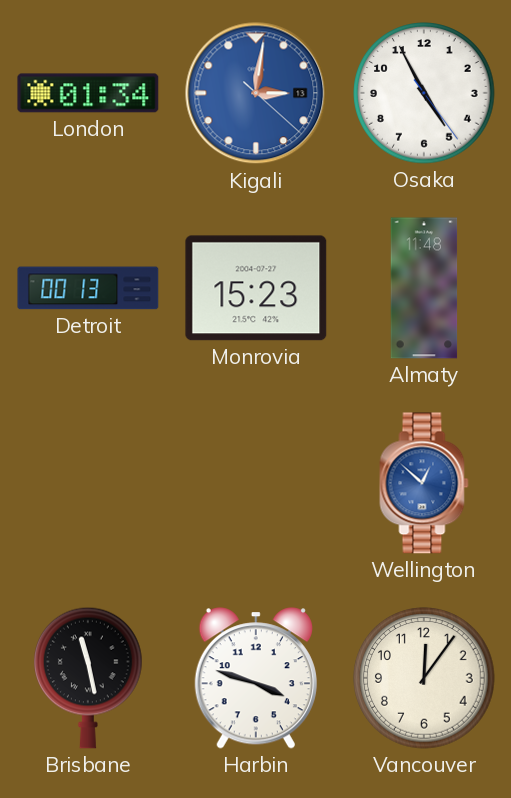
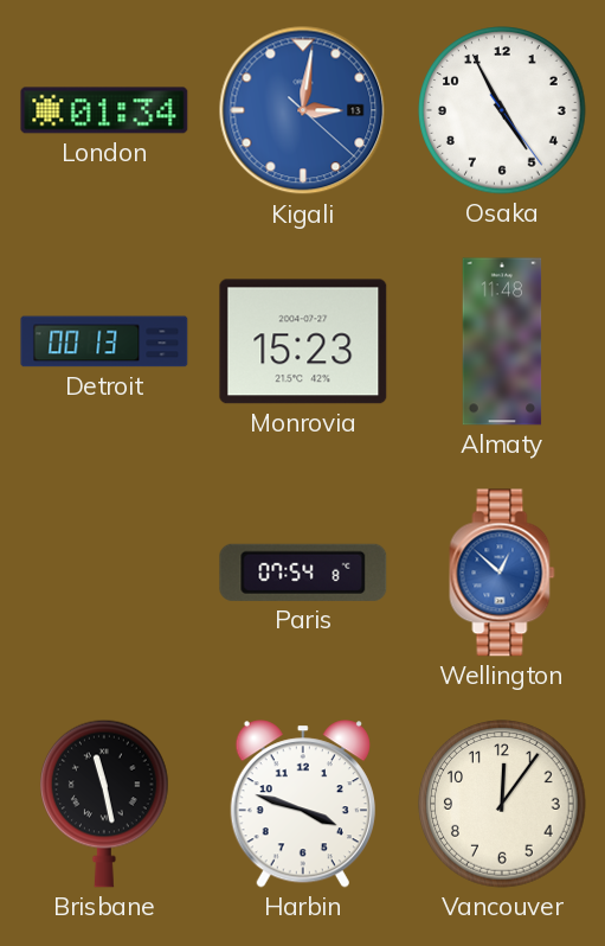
Paris: none -> 07:54
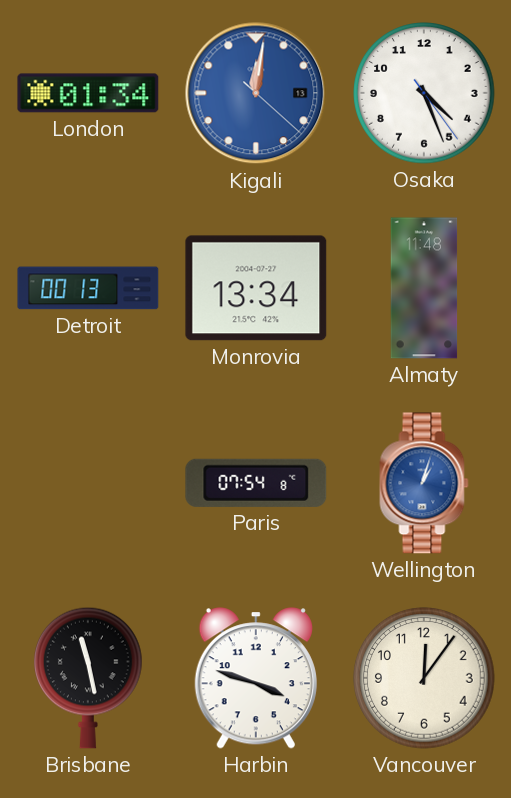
Kigali: 3:01 -> 12:01
Osaka: 4:55 -> 4:26
Monrovia: 15:23 -> 13:34
Wellington: 12:52 -> 1:03
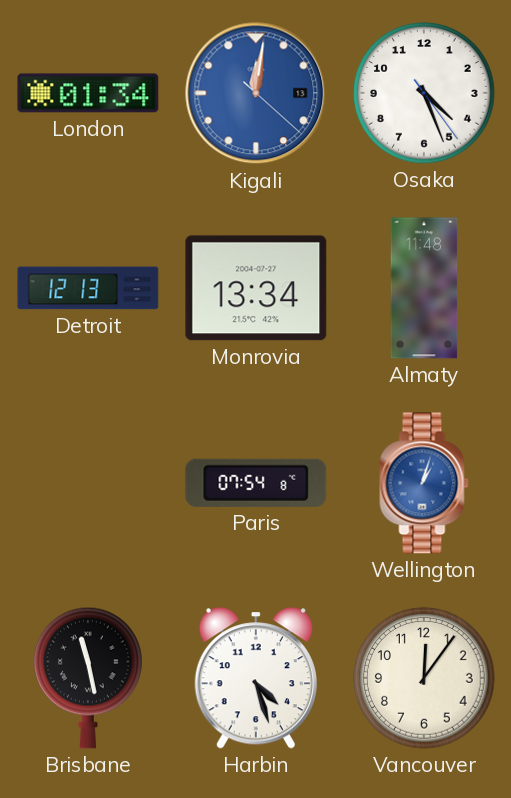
Detroit: 00:13 -> 12:13
Harbin: 3:48 -> 4:27
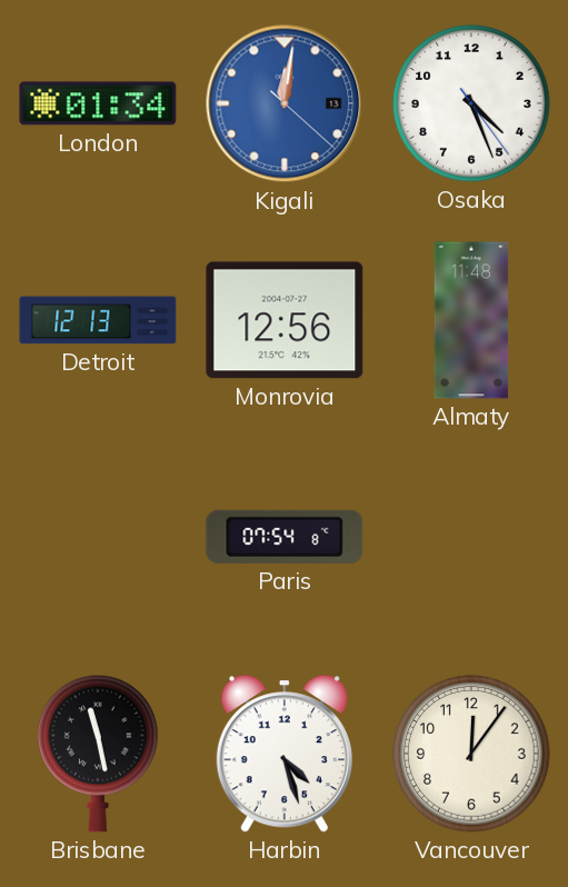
Monrovia: 13:34 -> 12:56
Wellington: 1:03 -> none
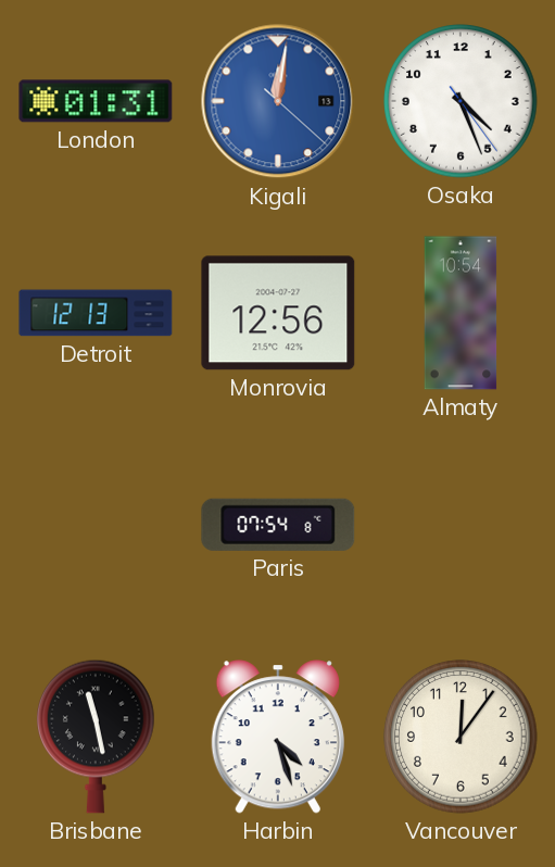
London: 01:34 -> 01:31
Almaty: 11:48 -> 10:54
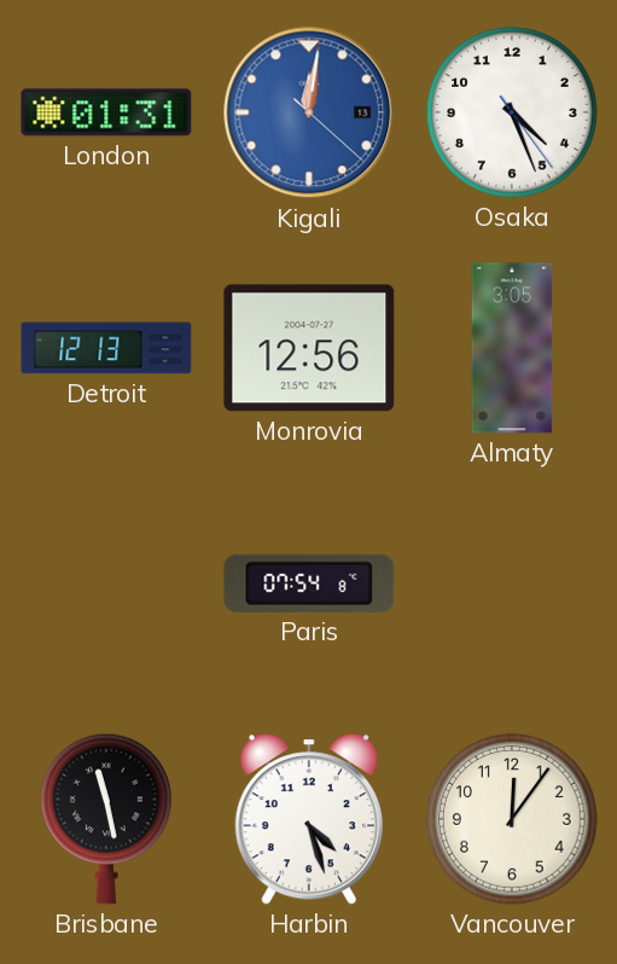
Almaty: 10:54 -> 3:05
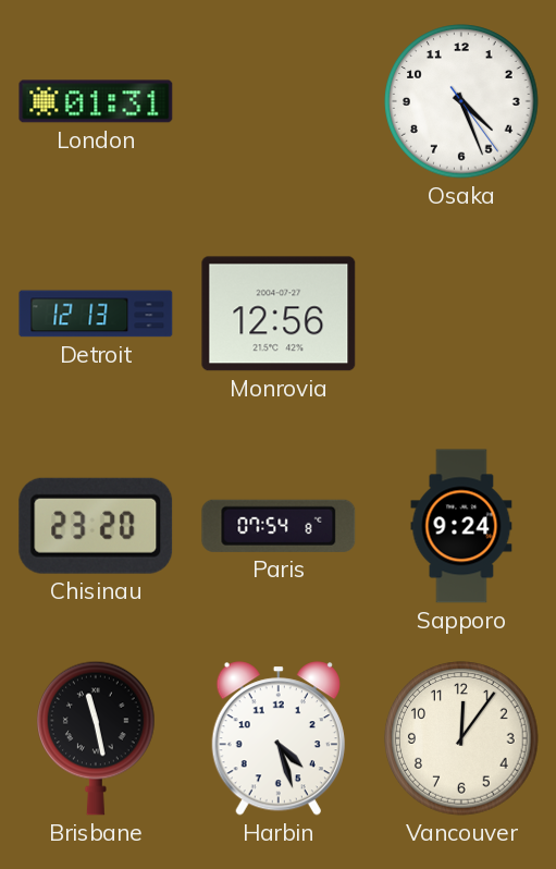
Kigali: 12:01 -> none
Almaty: 3:05 -> none
Chisinau: none -> 23:20
Sapporo: none -> 9:24
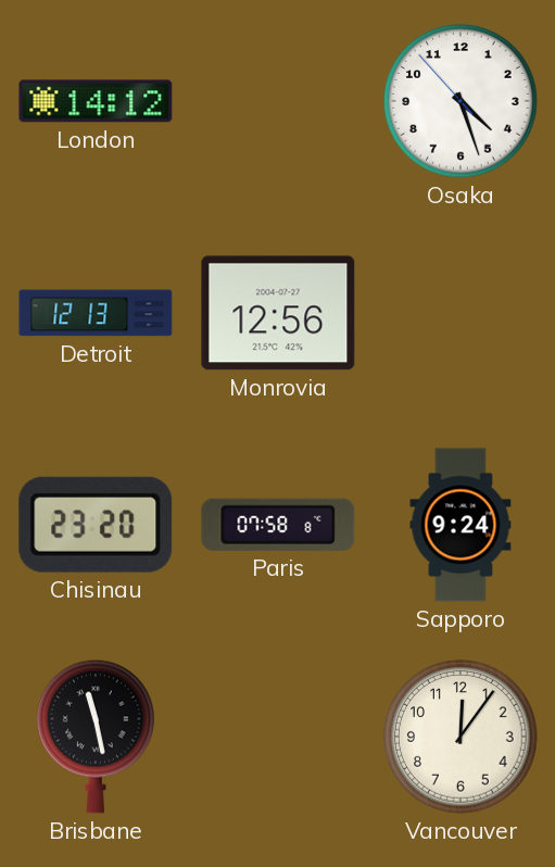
London: 01:31 -> 14:12
Osaka: 4:26:24 -> 4:26:53
Paris: 07:54 -> 07:58
Harbin: 4:27 -> none
